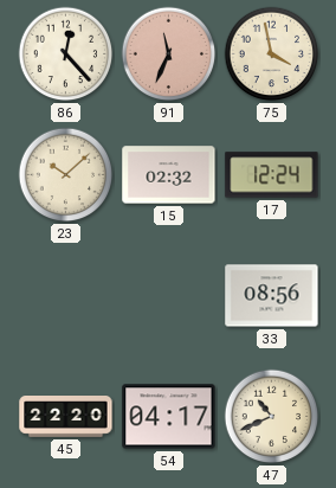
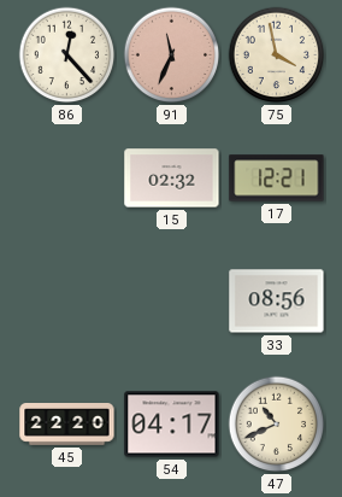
23: 10:08 -> none
17: 12:24 -> 12:21
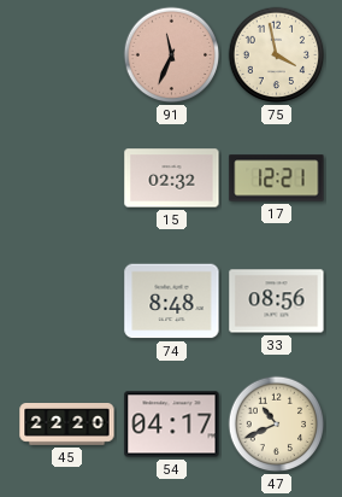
86: 12:23 -> none
74: none -> 8:48
